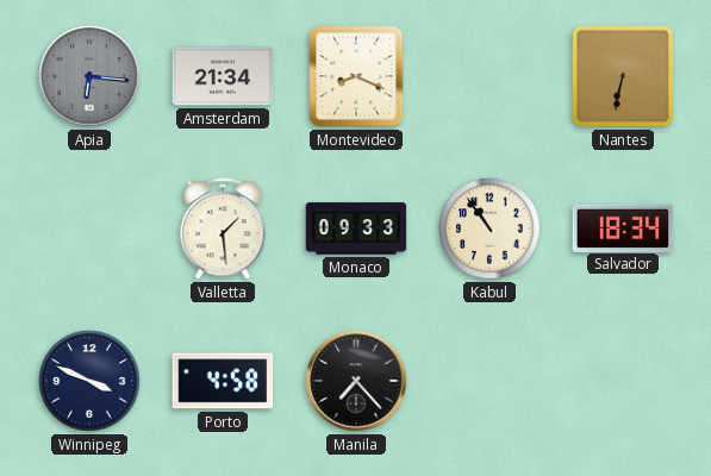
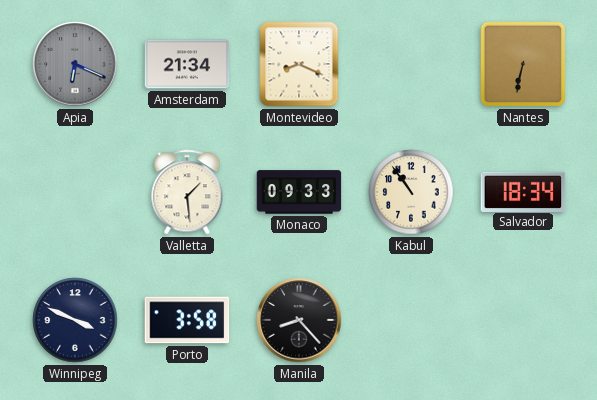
Apia: 6:16 -> 6:19
Porto: 4:58 -> 3:58
Manila: 7:23 -> 8:23
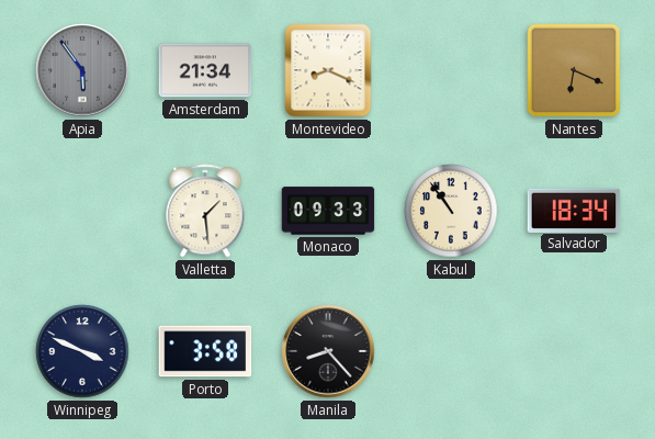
Apia: 6:19 -> 5:54
Nantes: 6:32 -> 6:19
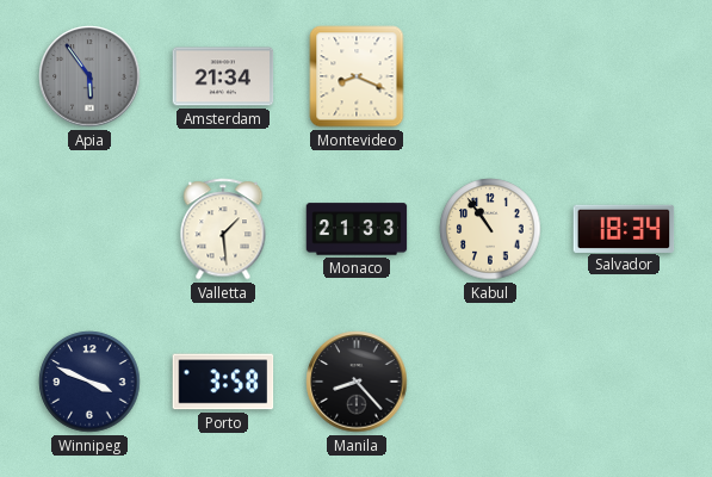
Nantes: 6:19 -> none
Monaco: 09:33 -> 21:33
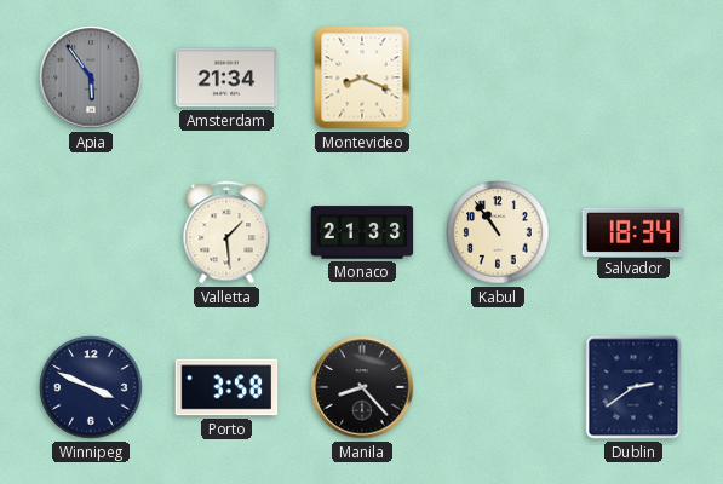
Dublin: none -> 2:39
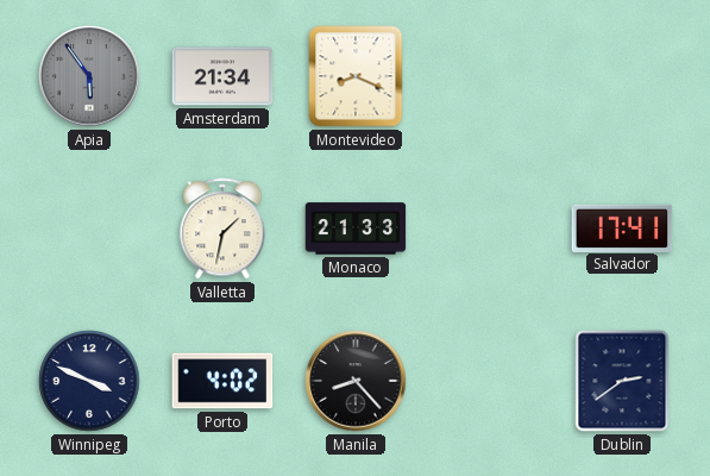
Valletta: 1:29 -> 1:32
Kabul: 10:54 -> none
Salvador: 18:34 -> 17:41
Porto: 3:58 -> 4:02
